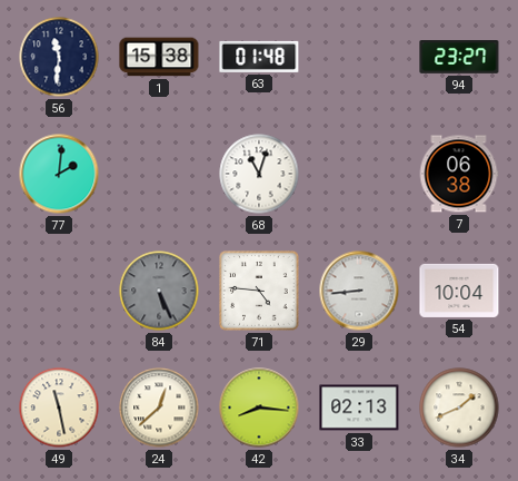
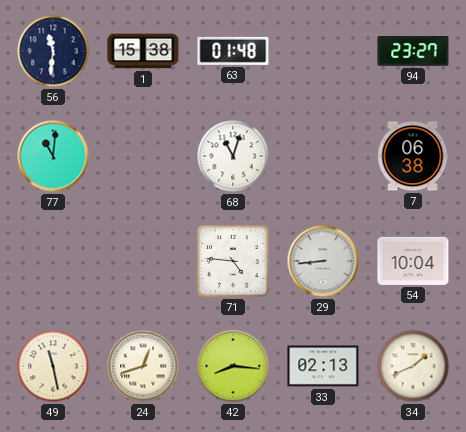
77: 2:01 -> 11:01
84: 5:26 -> none
24: 12:38 -> 12:42
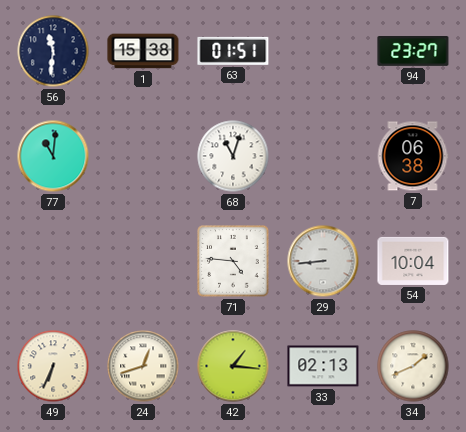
63: 01:48 -> 01:51
49: 11:28 -> 6:34
42: 8:16 -> 1:16
